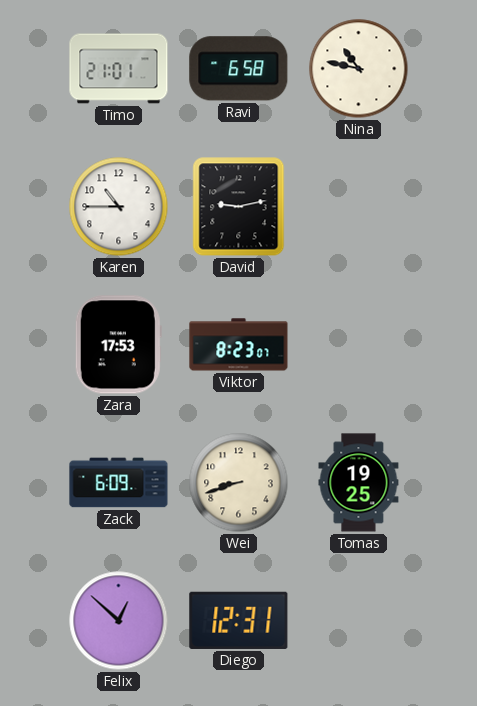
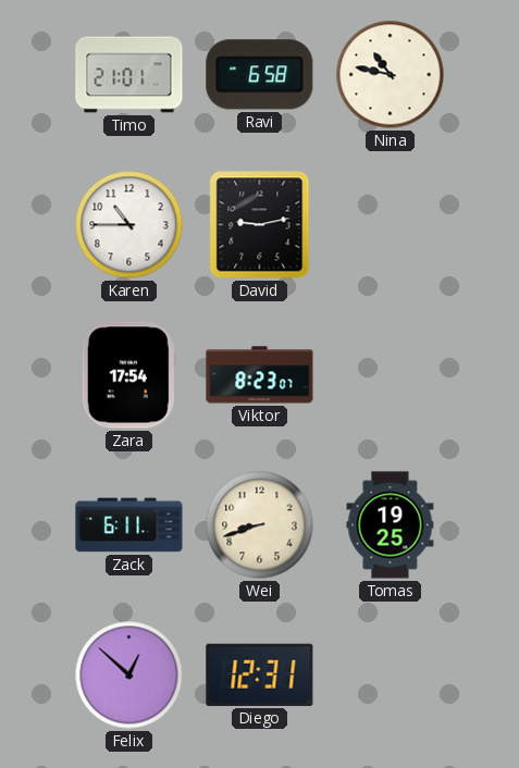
Zara: 17:53 -> 17:54
Zack: 6:09 -> 6:11
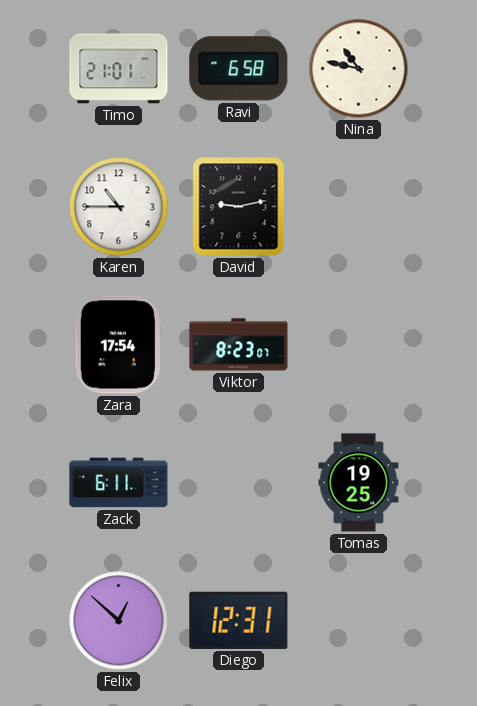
Wei: 8:42 -> none
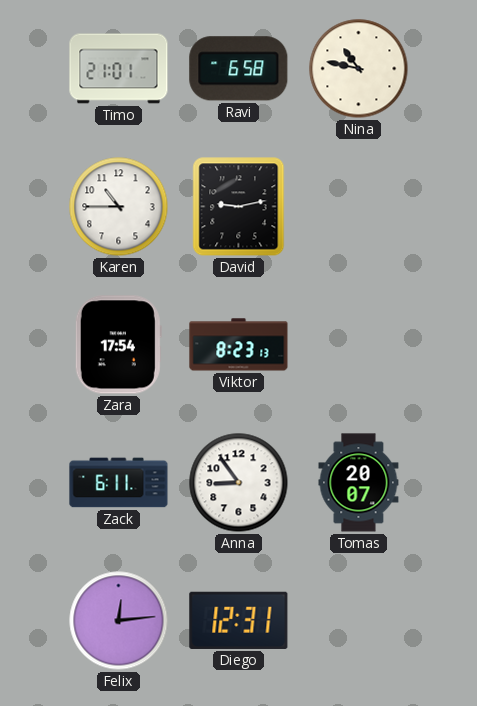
Viktor: 8:23:07 -> 8:23:13
Anna: none -> 8:54
Tomas: 19:25 -> 20:07
Felix: 12:52 -> 12:14
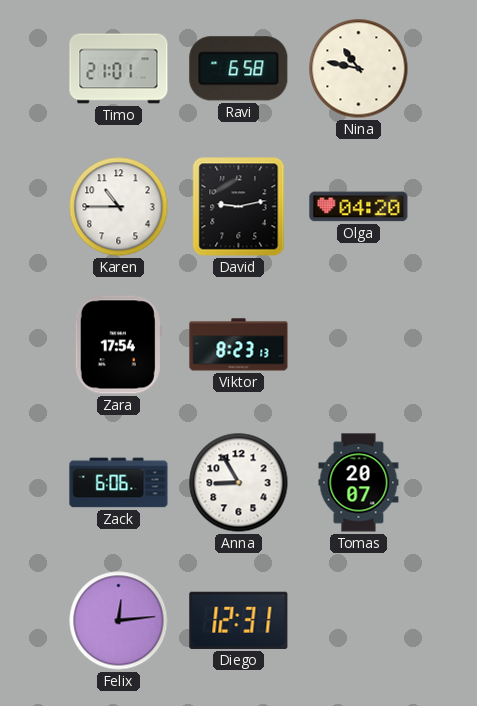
Olga: none -> 04:20
Zack: 6:11 -> 6:06
Anna: 8:54 -> 8:55
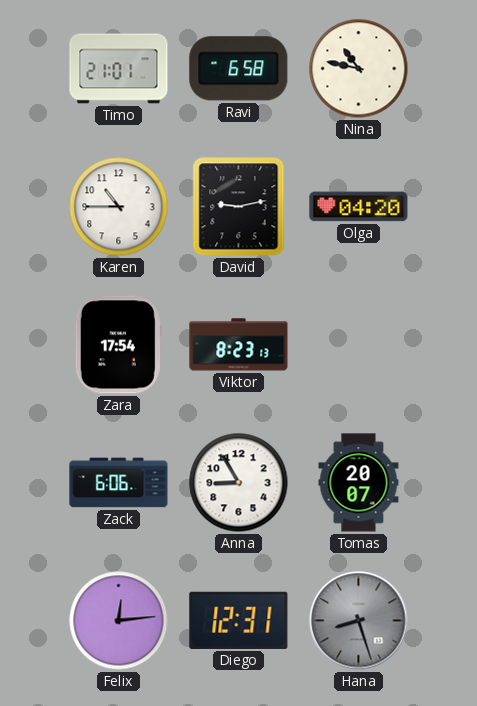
Hana: none -> 8:27
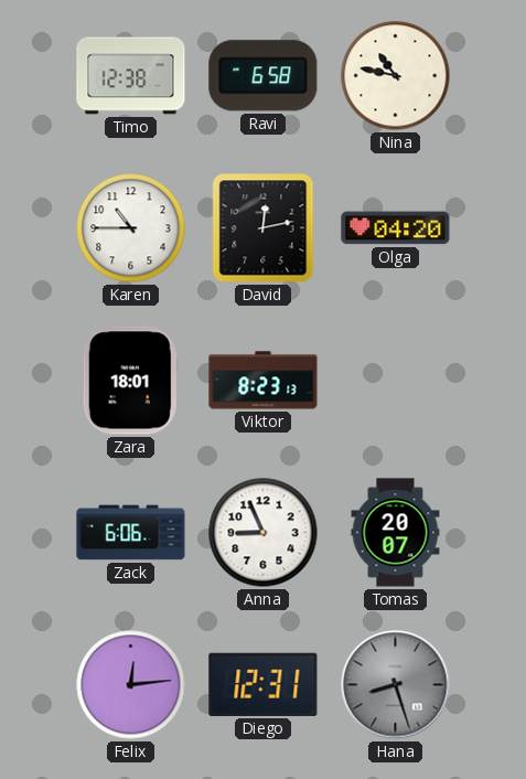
Timo: 21:01 -> 12:38
David: 9:13 -> 12:13
Zara: 17:54 -> 18:01
Anna: 8:55 -> 8:56
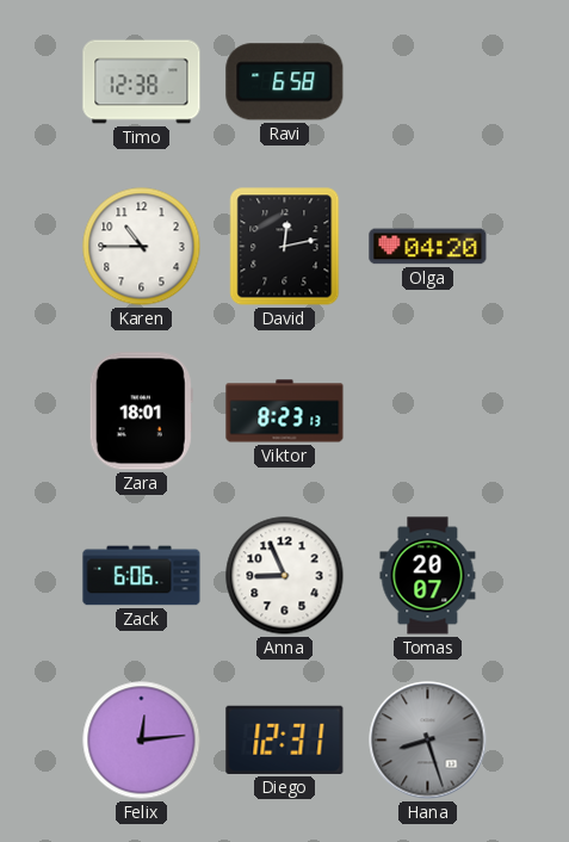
Nina: 10:47 -> none
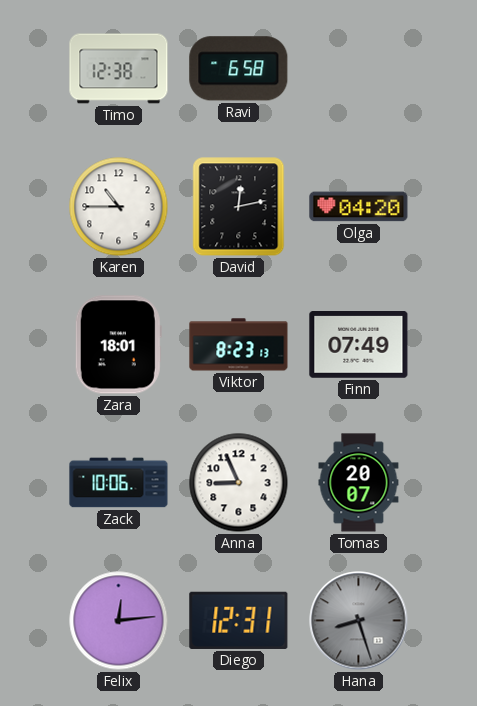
Finn: none -> 07:49
Zack: 6:06 -> 10:06
